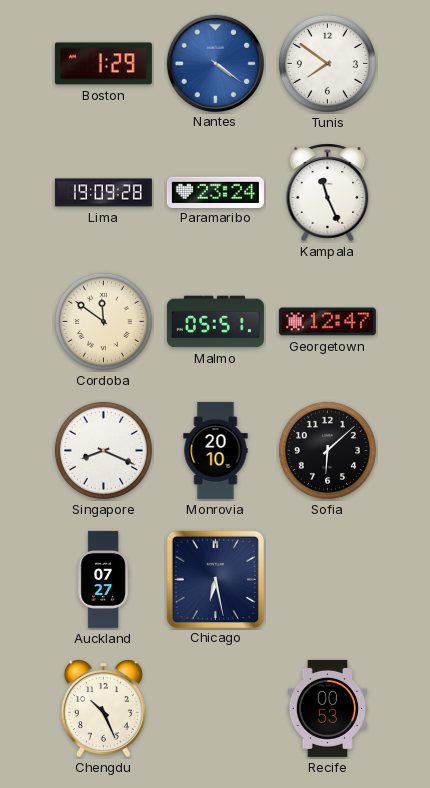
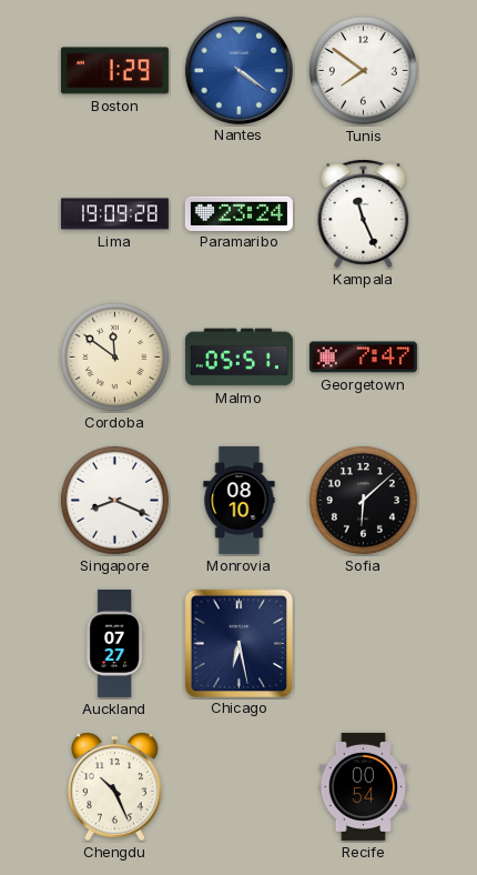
Georgetown: 12:47 -> 7:47
Monrovia: 20:10 -> 08:10
Recife: 00:53 -> 00:54
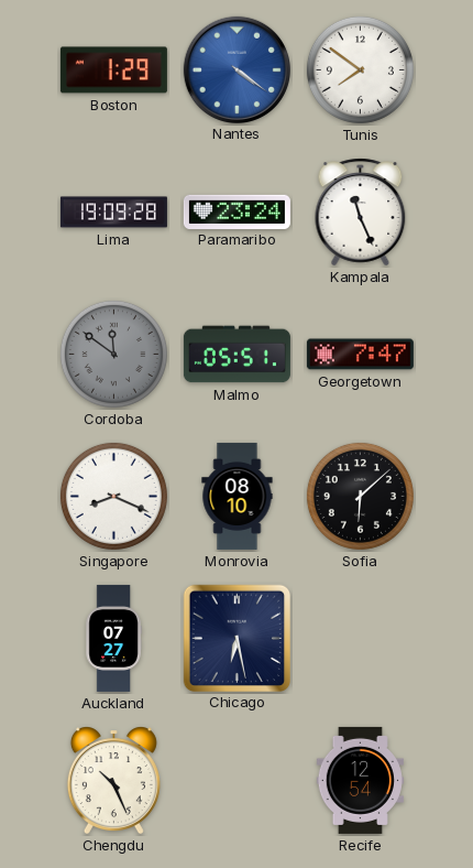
Cordoba dial: cream -> grey
Recife: 00:54 -> 12:54
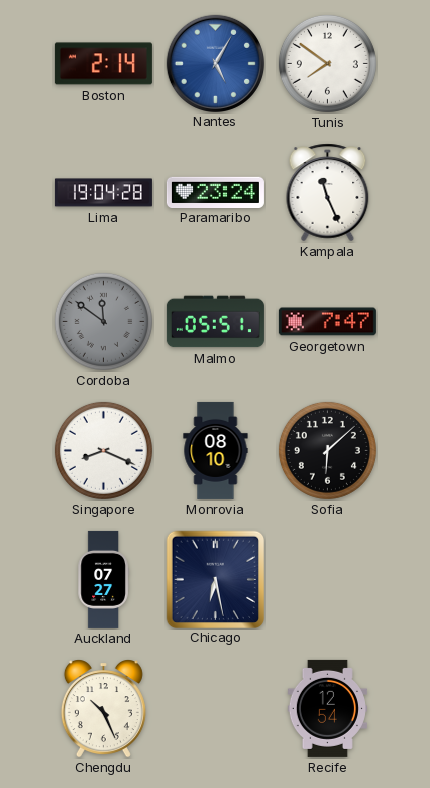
Boston: 1:29 -> 2:14
Nantes: 4:21 -> 5:05
Lima: 19:09 -> 19:04
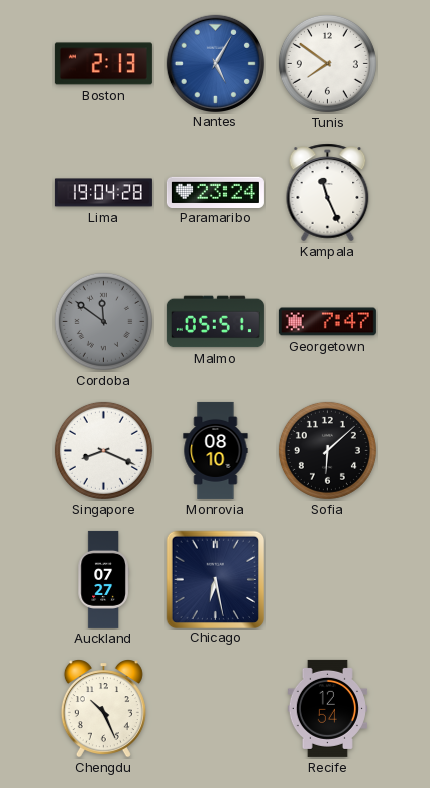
Boston: 2:14 -> 2:13
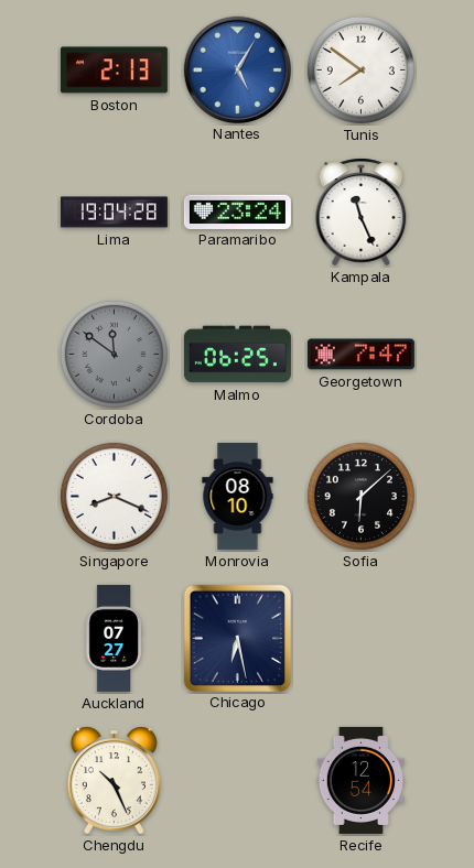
Malmo: 05:51 -> 06:25
